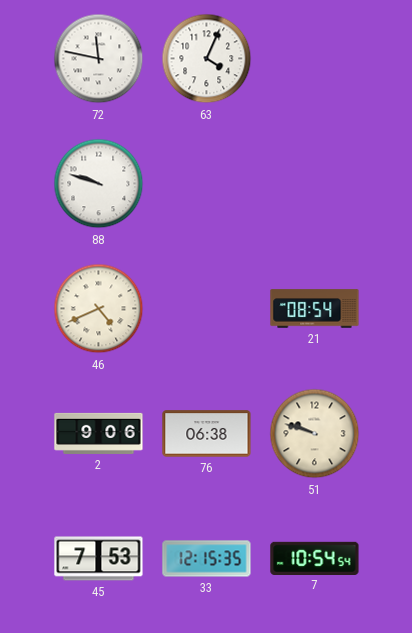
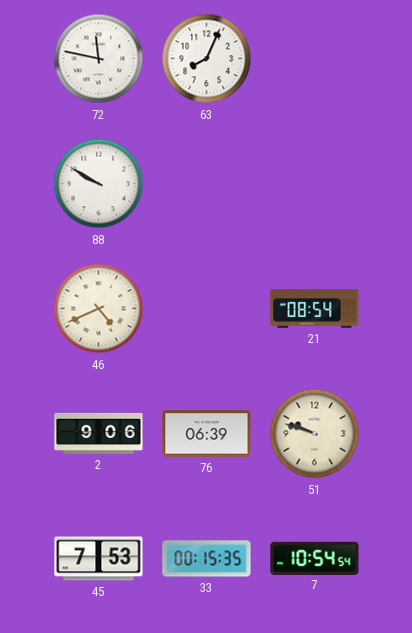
63: 4:04 -> 8:04
88: 9:48 -> 9:50
76: 06:38 -> 06:39
33: 12:15 -> 00:15
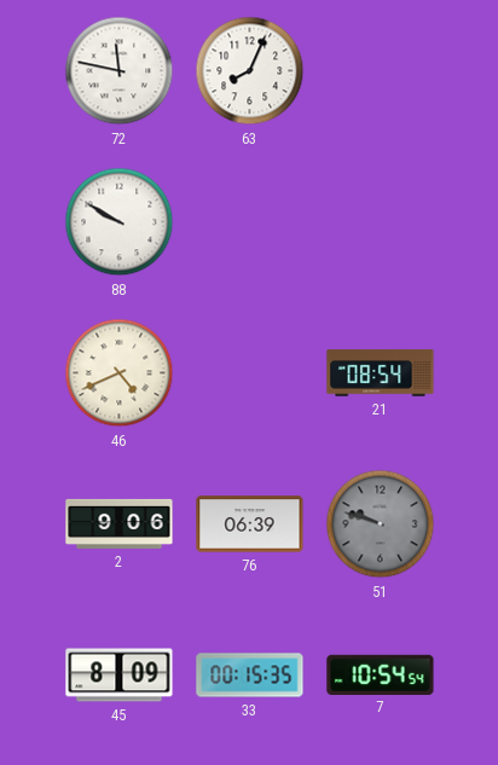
51 dial: cream -> grey
45: 7:53 -> 8:09
